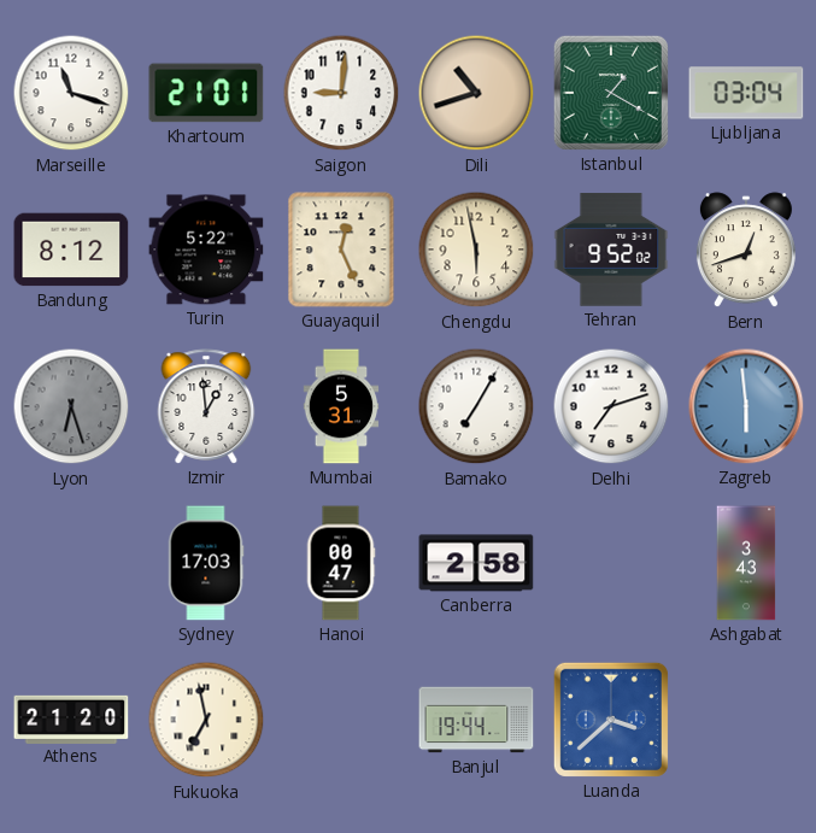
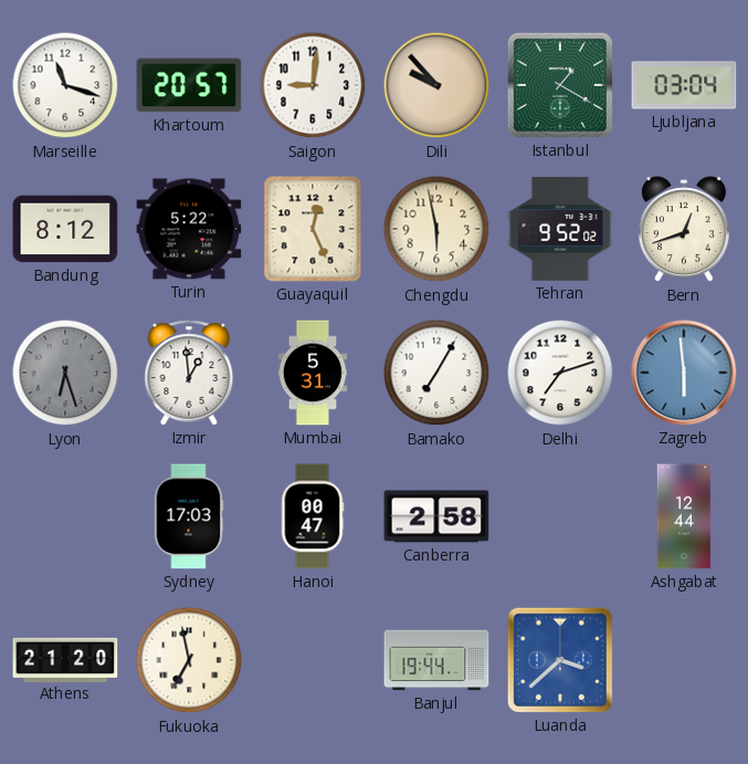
Khartoum: 21:01 -> 20:57
Dili: 10:42 -> 9:53
Ashgabat: 3:43 -> 12:44
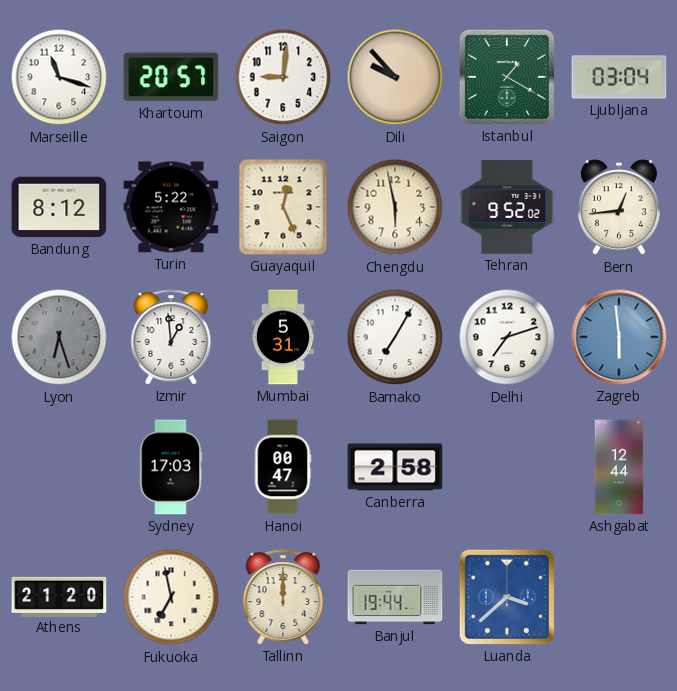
Bern: 12:42 -> 12:44
Tallinn: none -> 12:00
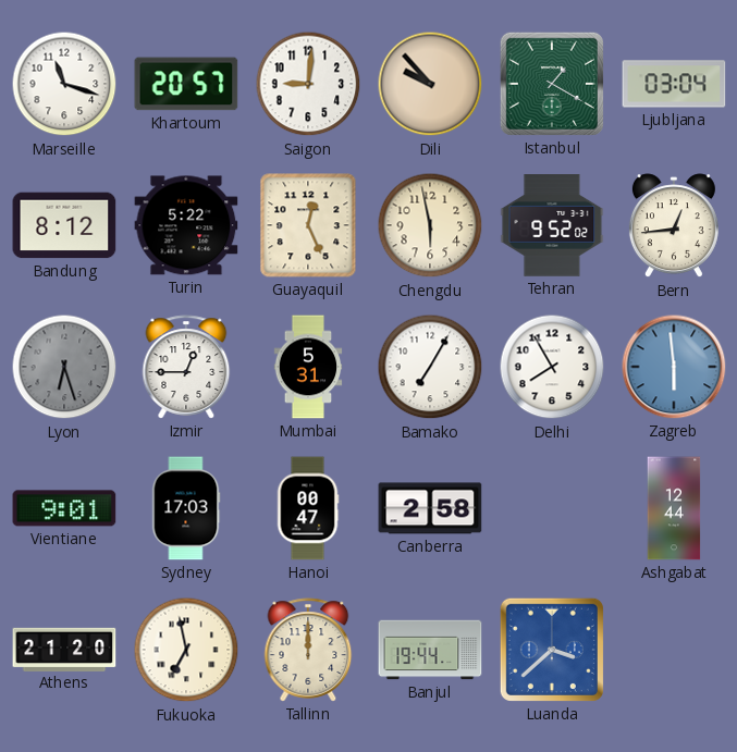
Izmir: 12:59 -> 12:45
Delhi: 7:12 -> 7:55
Vientiane: none -> 9:01
